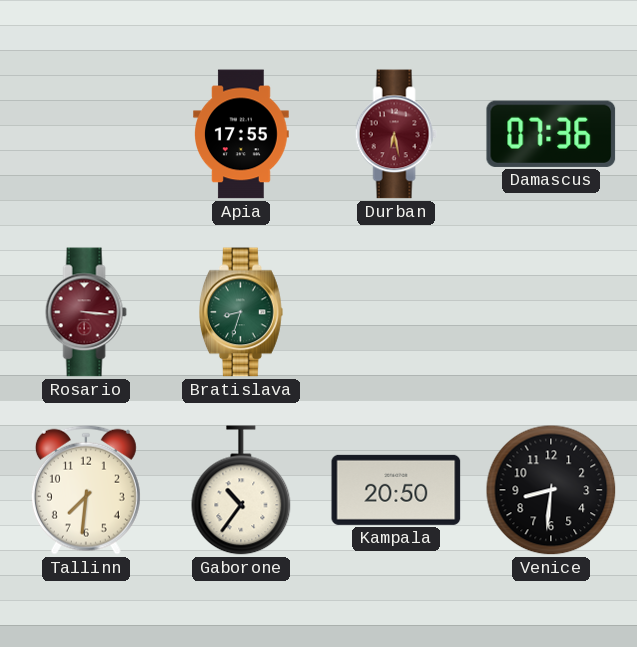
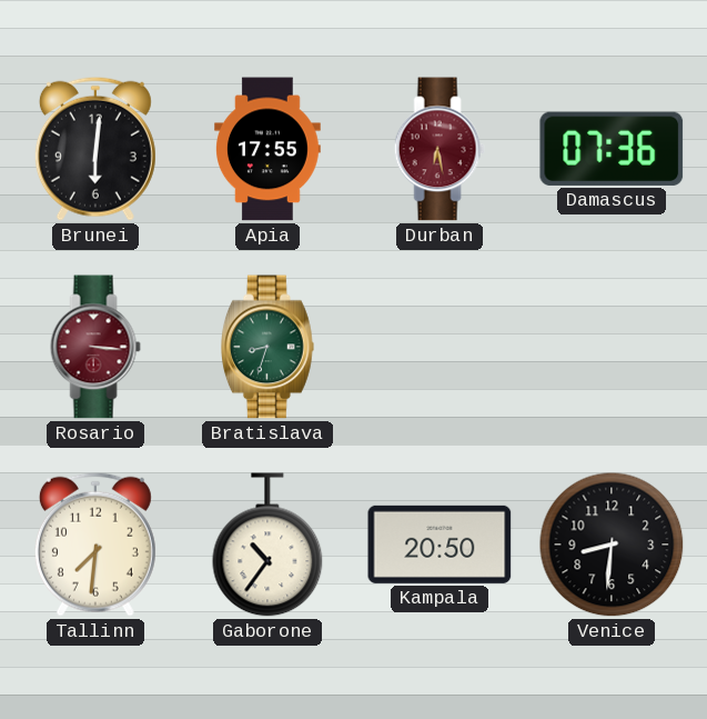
Brunei: none -> 6:01
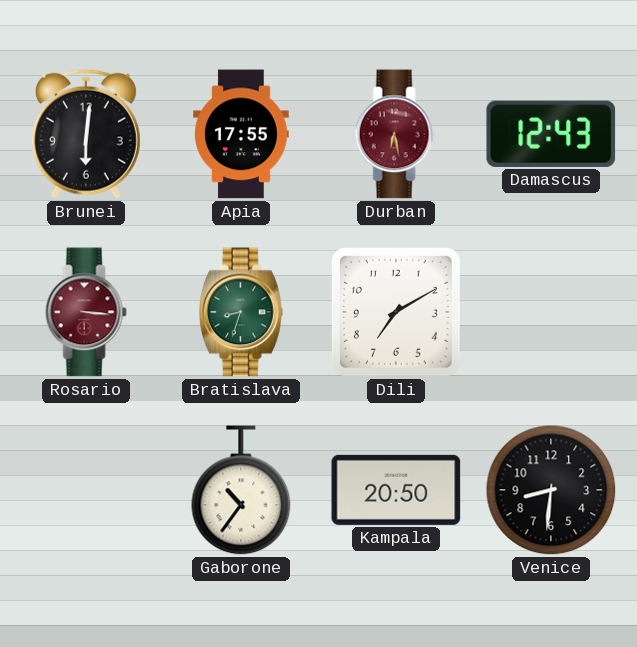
Damascus: 07:36 -> 12:43
Dili: none -> 7:10
Tallinn: 7:31 -> none
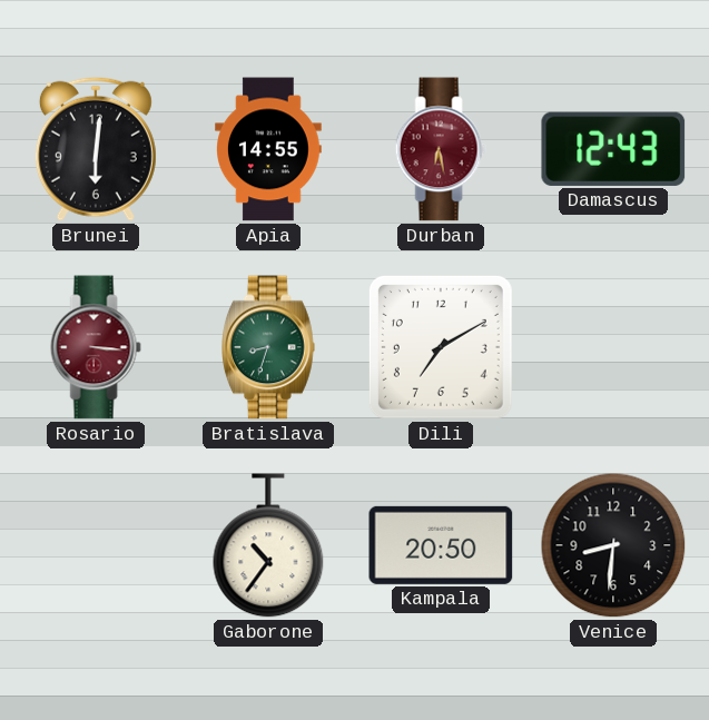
Apia: 17:55 -> 14:55
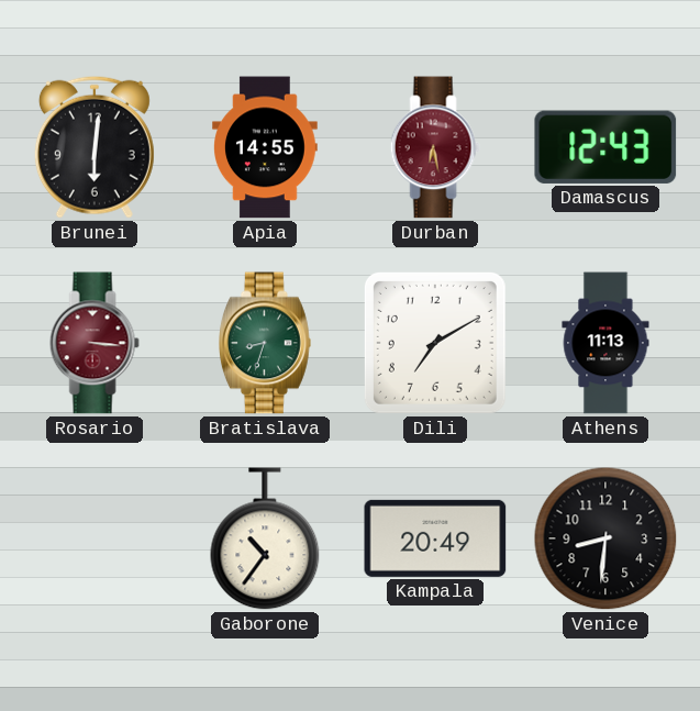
Athens: none -> 11:13
Kampala: 20:50 -> 20:49
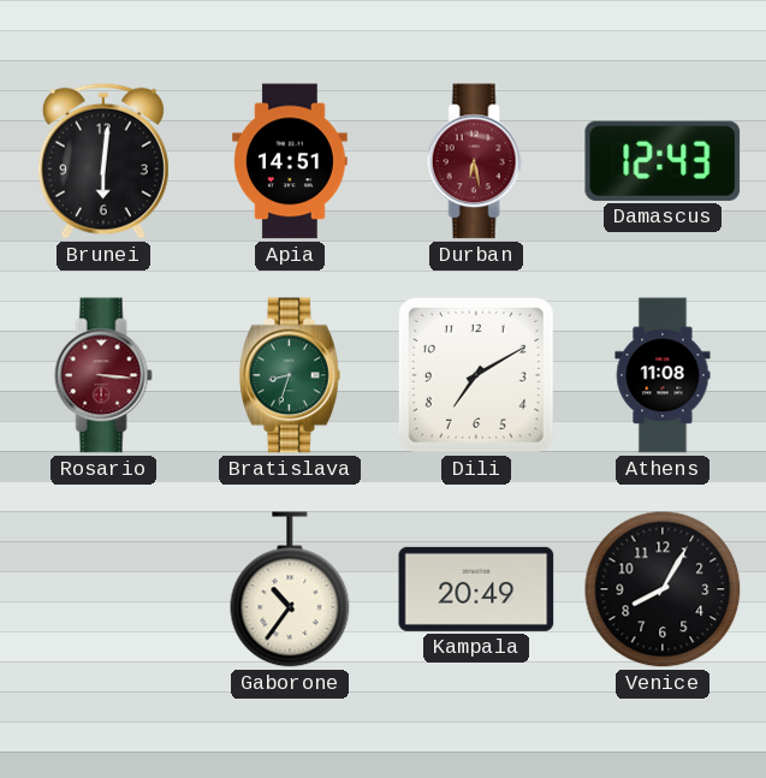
Apia: 14:55 -> 14:51
Athens: 11:13 -> 11:08
Venice: 8:31 -> 8:05
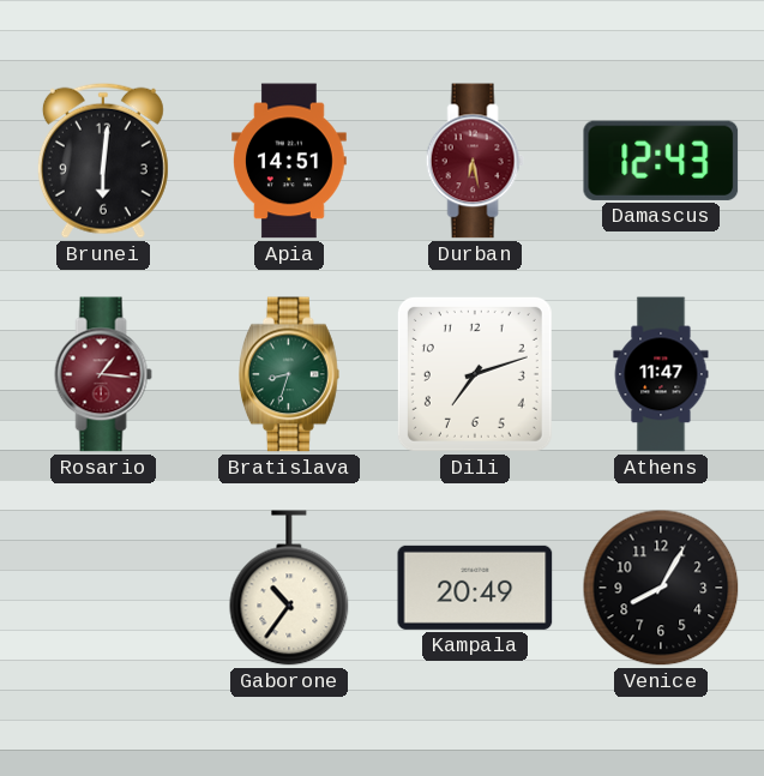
Rosario: 3:16 -> 1:16
Dili: 7:10 -> 7:12
Athens: 11:08 -> 11:47
